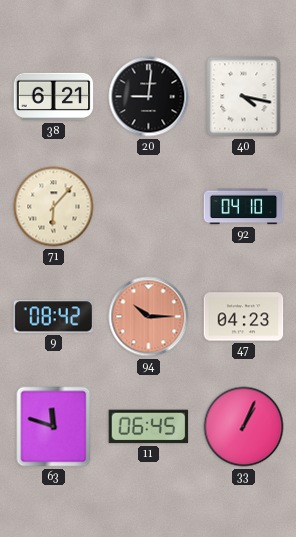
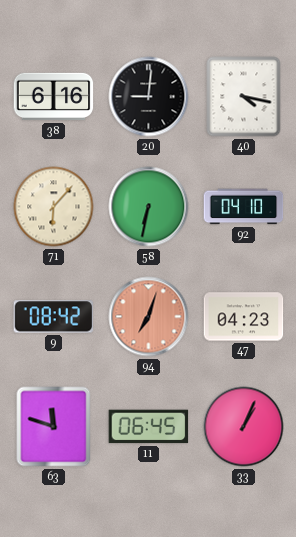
38: 6:21 -> 6:16
58: none -> 6:32
94: 10:15 -> 7:03
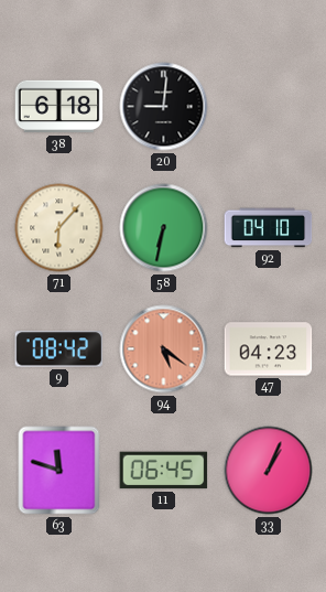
38: 6:16 -> 6:18
40: 4:17 -> none
94: 7:03 -> 5:21
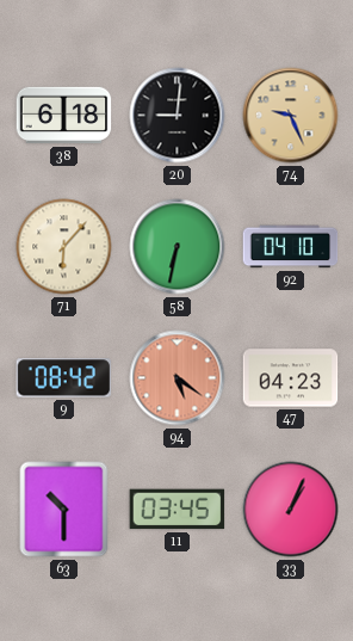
74: none -> 9:26
63: 11:48 -> 10:30
11: 06:45 -> 03:45
